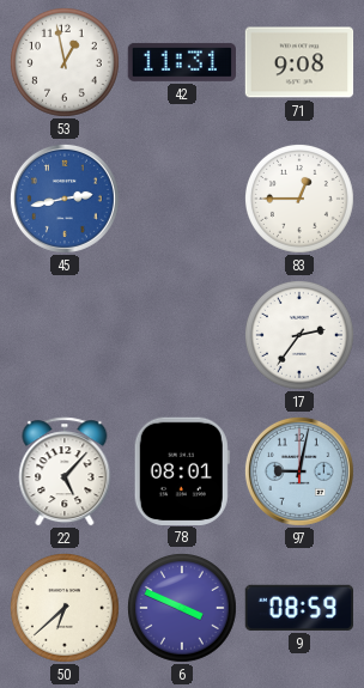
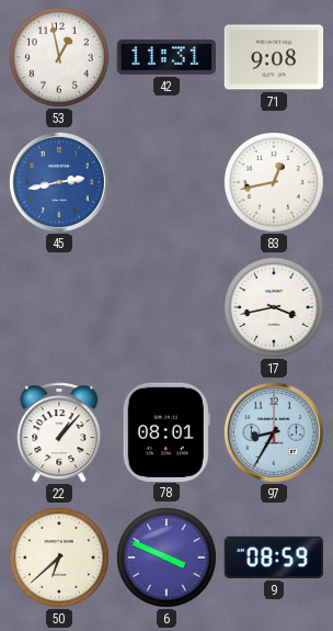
83: 12:45 -> 12:43
17: 2:36 -> 3:43
22: 5:07 -> 1:07
97: 9:02 -> 8:35
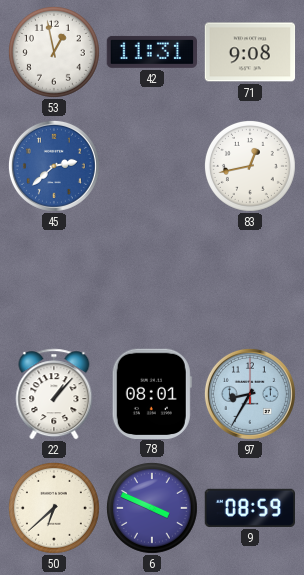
45: 2:43 -> 2:38
17: 3:43 -> none
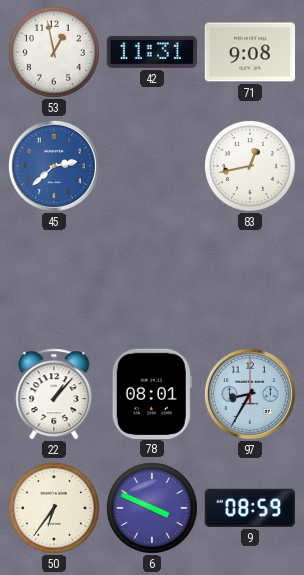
50: 6:38 -> 6:36
